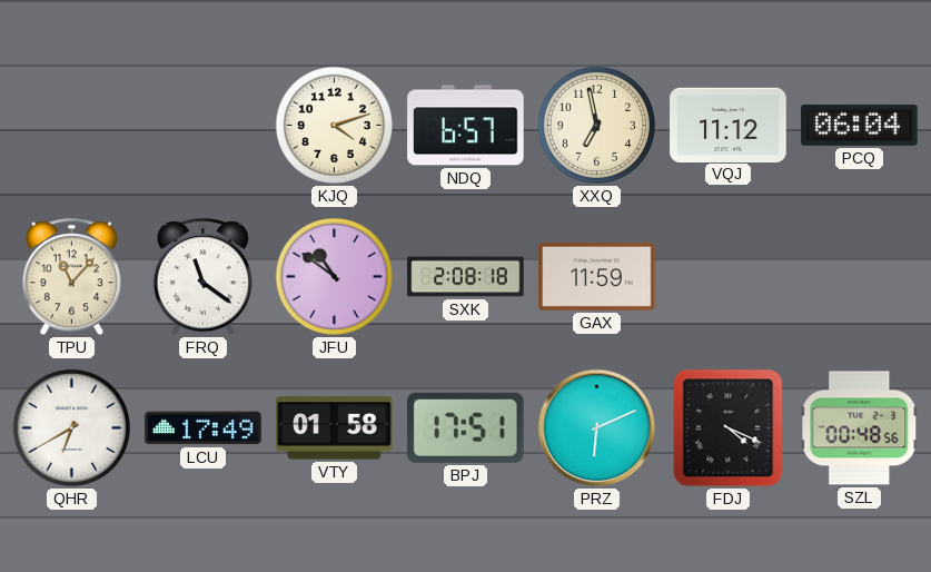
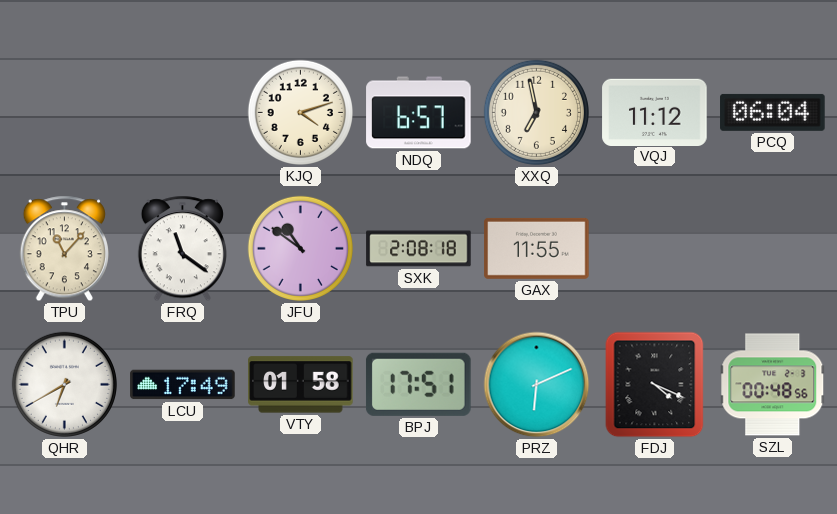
GAX: 11:59 -> 11:55
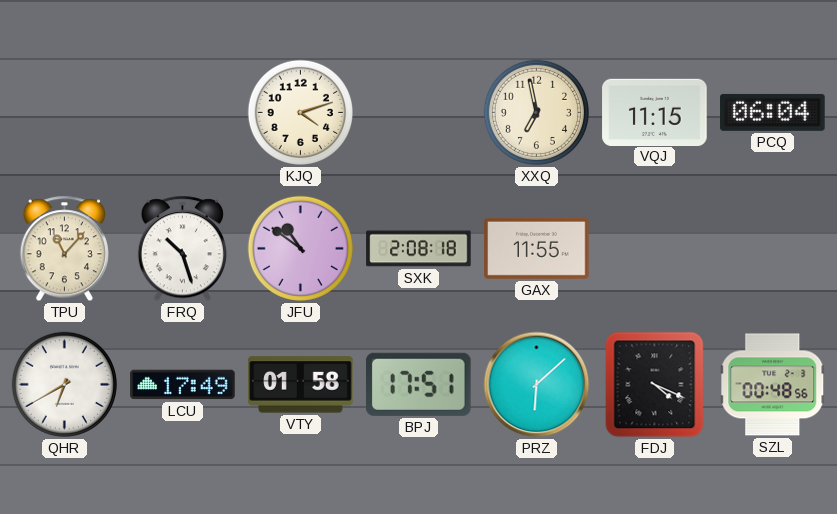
NDQ: 6:57 -> none
VQJ: 11:12 -> 11:15
FRQ: 11:21 -> 10:27
PRZ: 6:11 -> 6:08
